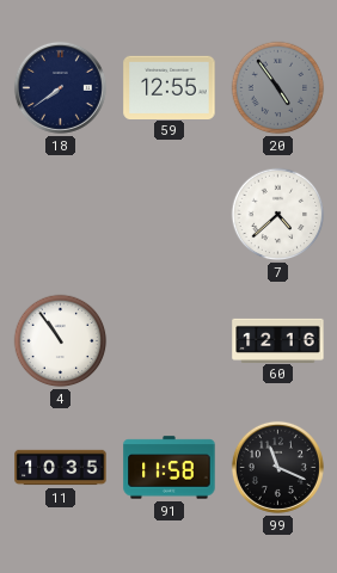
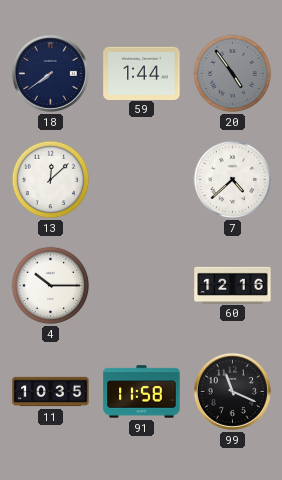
59: 12:55 -> 1:44
13: none -> 12:08
4: 10:54 -> 10:15
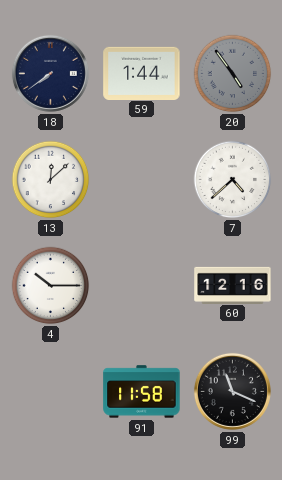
11: 10:35 -> none
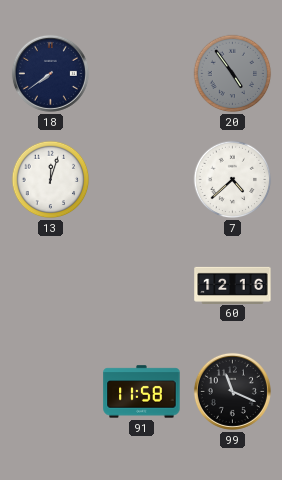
59: 1:44 -> none
13: 12:08 -> 12:03
4: 10:15 -> none
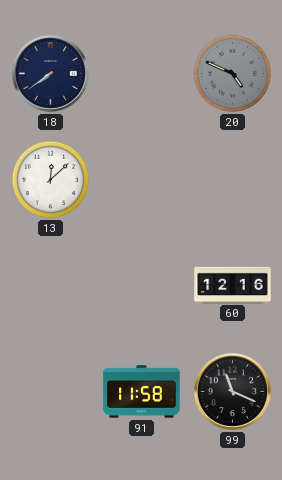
20: 4:54 -> 4:49
13: 12:03 -> 12:08
7: 4:38 -> none
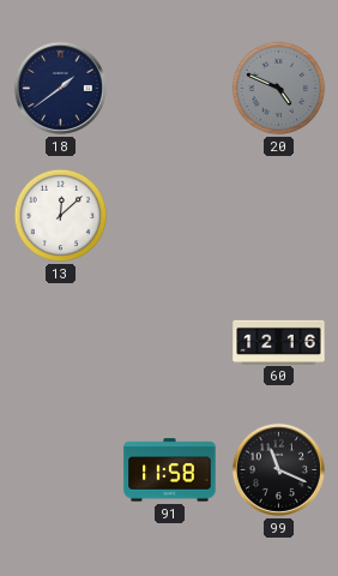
18: 7:39 -> 1:39
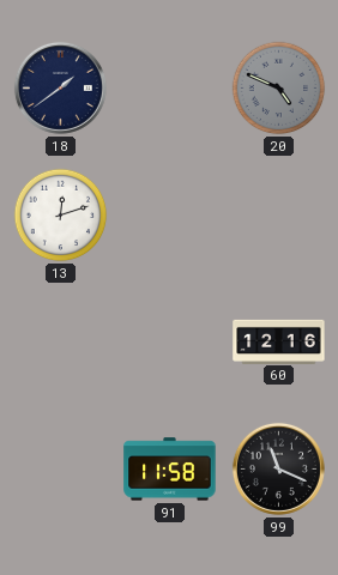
13: 12:08 -> 12:12
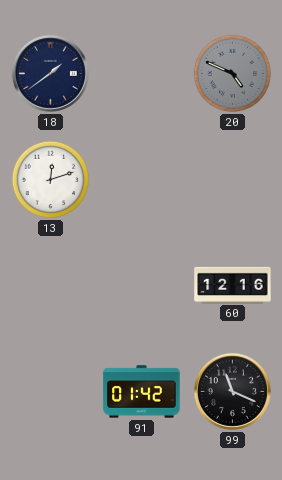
91: 11:58 -> 01:42
